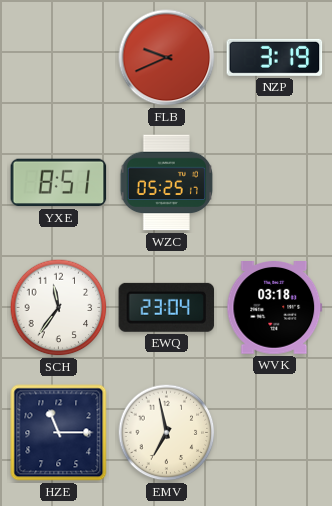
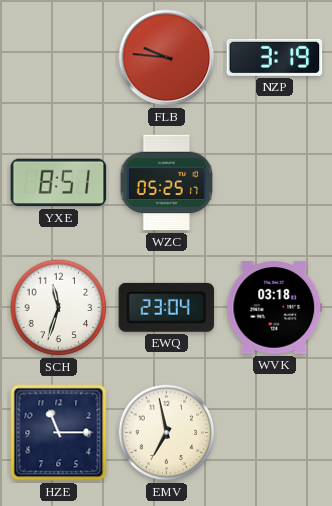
FLB: 9:41 -> 9:46
SCH: 11:36 -> 11:33
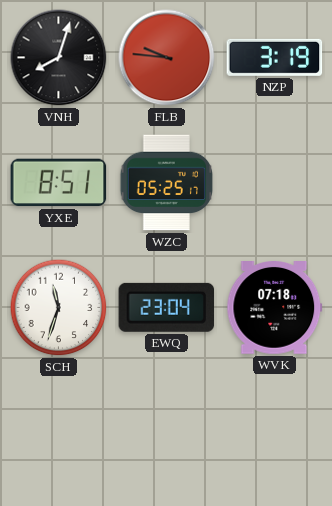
VNH: none -> 8:03
WVK: 03:18 -> 07:18
HZE: 11:15 -> none
EMV: 6:58 -> none
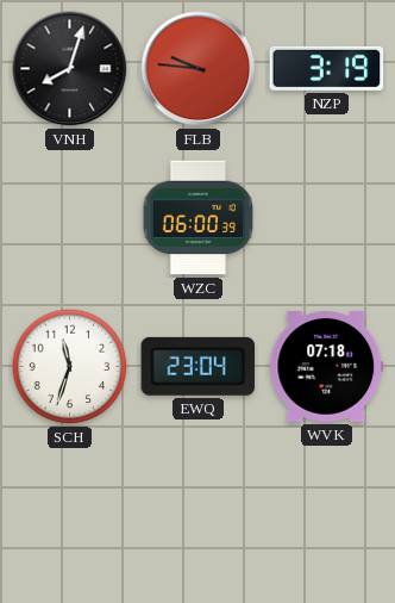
YXE: 8:51 -> none
WZC: 05:25 -> 06:00
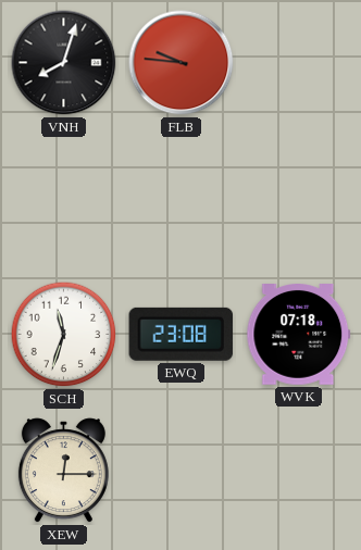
NZP: 3:19 -> none
WZC: 06:00 -> none
EWQ: 23:04 -> 23:08
XEW: none -> 12:15
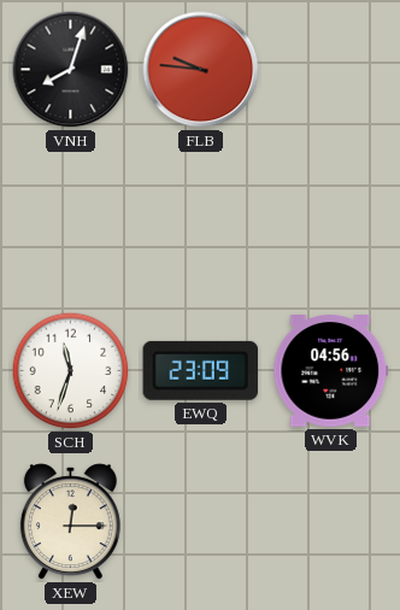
EWQ: 23:08 -> 23:09
WVK: 07:18 -> 04:56
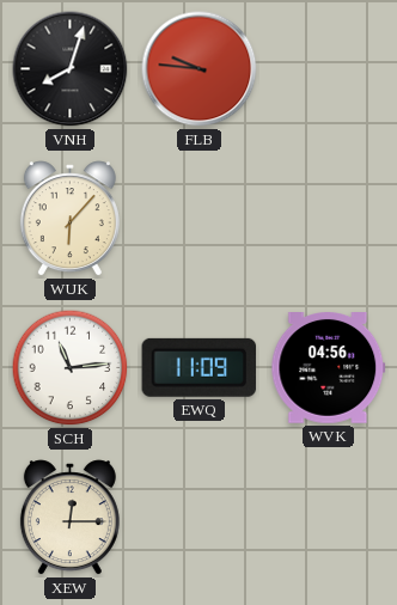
WUK: none -> 6:07
SCH: 11:33 -> 11:14
EWQ: 23:09 -> 11:09
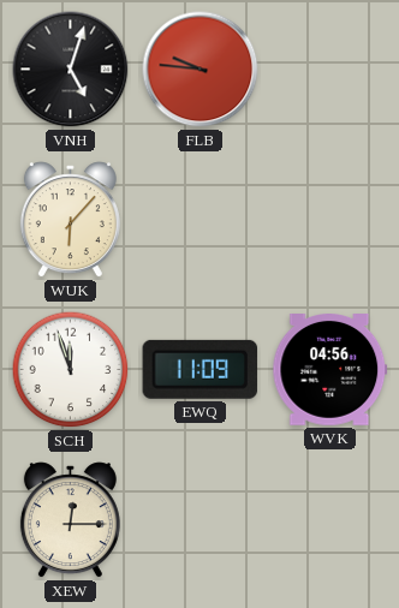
VNH: 8:03 -> 5:03
SCH: 11:14 -> 11:57
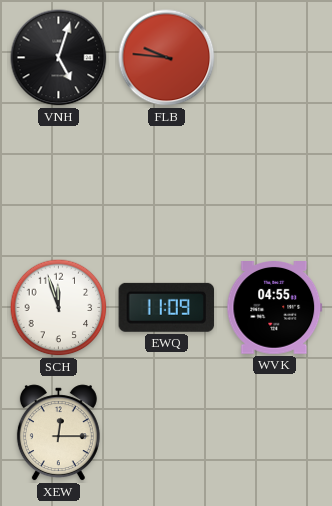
WUK: 6:07 -> none
WVK: 04:56 -> 04:55
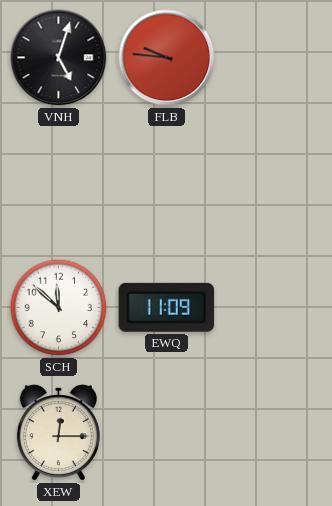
SCH: 11:57 -> 11:52
WVK: 04:55 -> none
